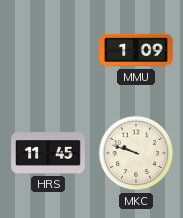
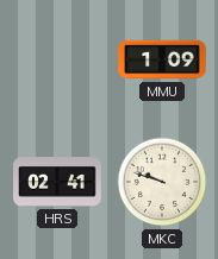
HRS: 11:45 -> 02:41
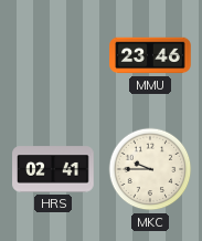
MMU: 1:09 -> 23:46
MKC: 9:48 -> 9:45
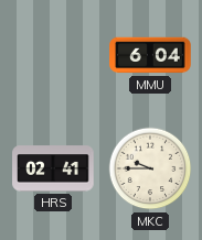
MMU: 23:46 -> 6:04
